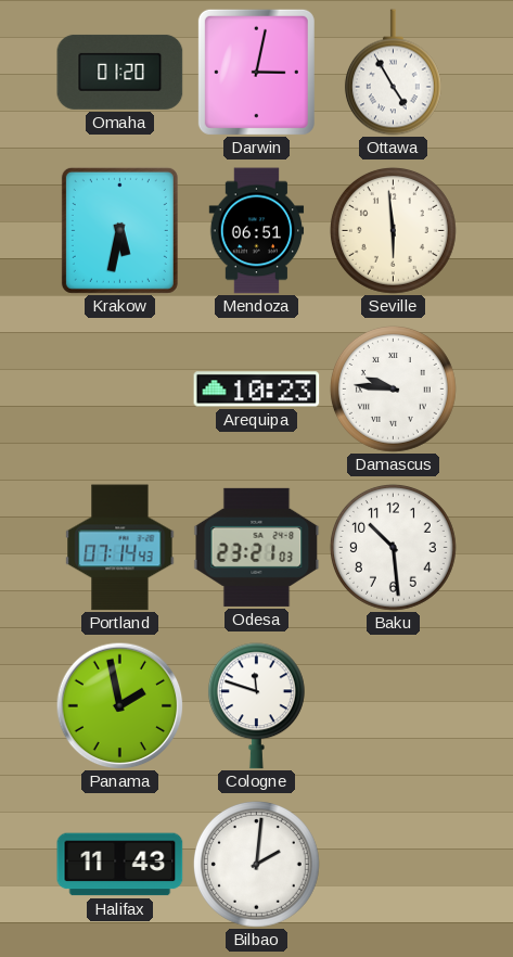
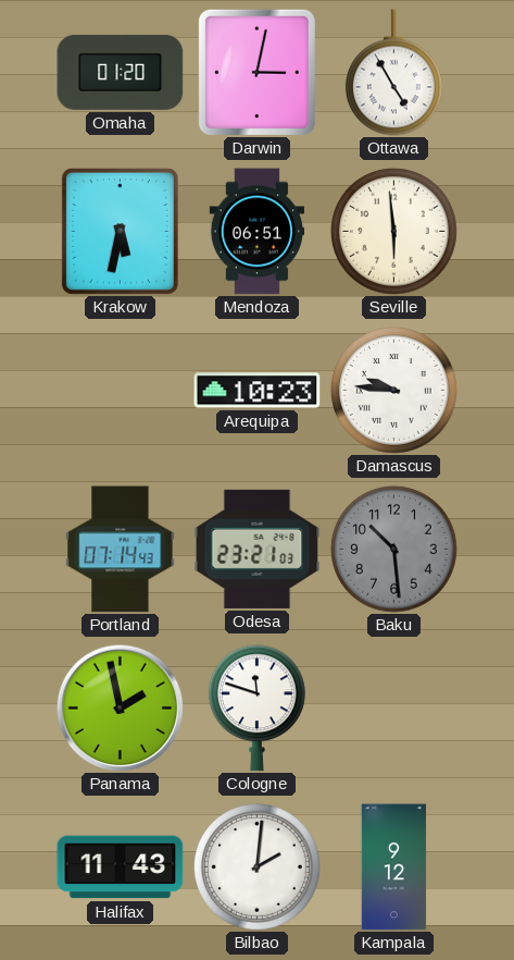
Baku dial: white -> grey
Kampala: none -> 9:12
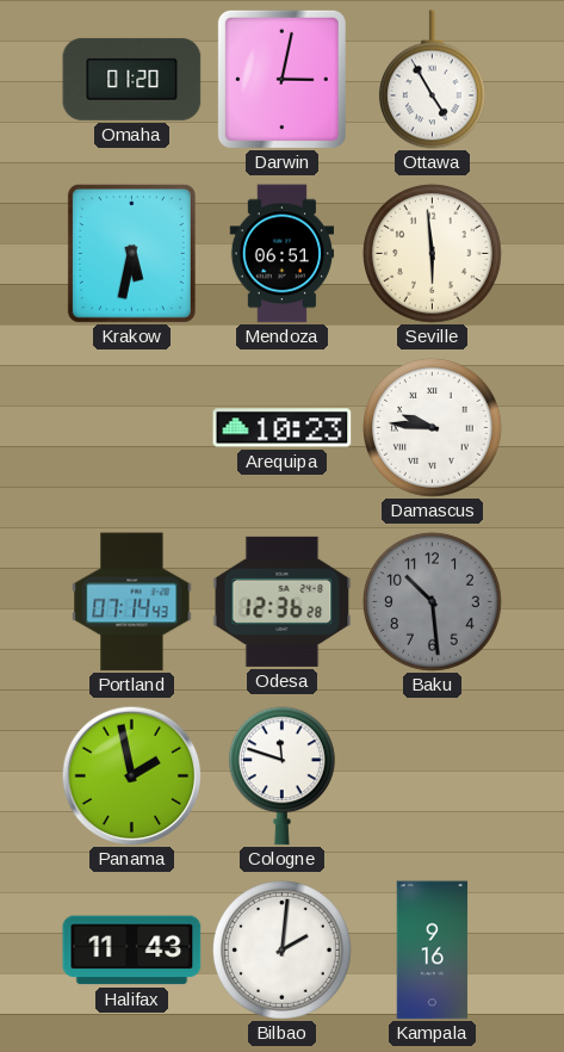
Odesa: 23:21 -> 12:36
Kampala: 9:12 -> 9:16
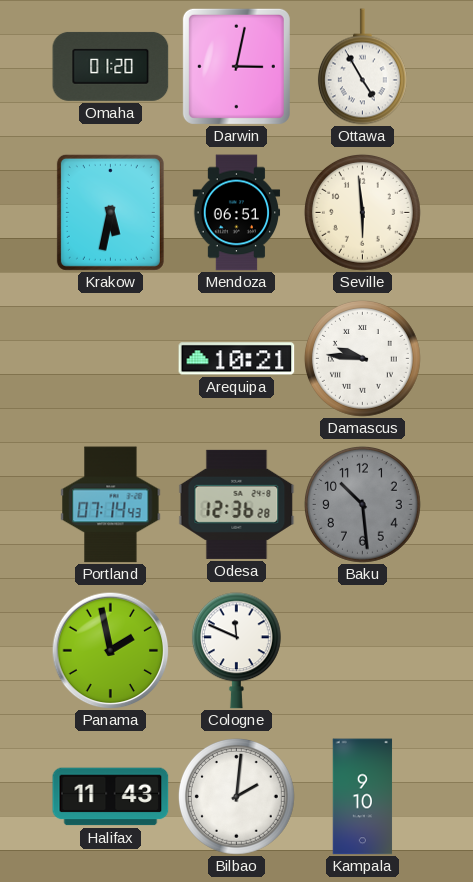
Arequipa: 10:23 -> 10:21
Cologne: 11:48 -> 11:49
Kampala: 9:16 -> 9:10
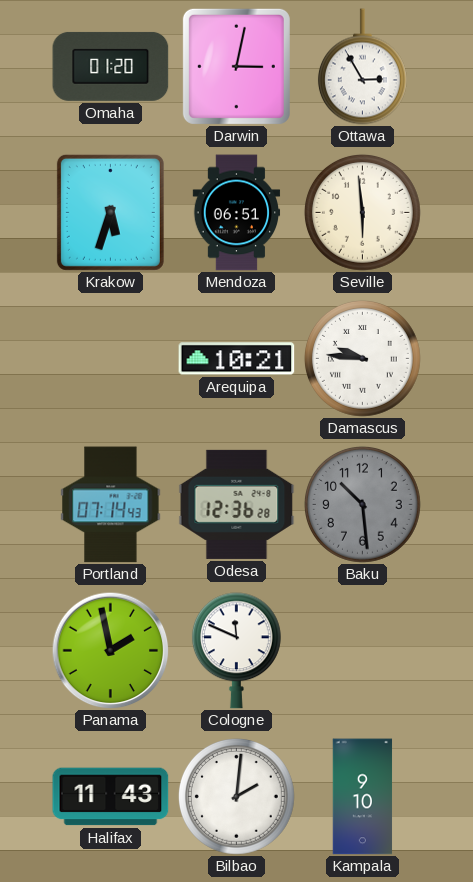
Ottawa: 4:55 -> 2:55
Krakow: 5:32 -> 5:33
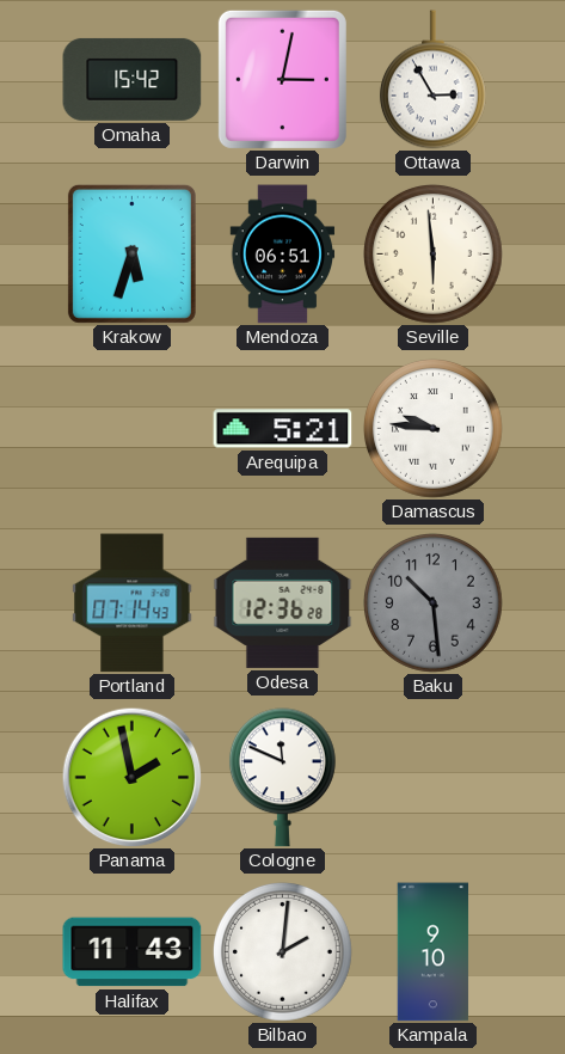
Omaha: 01:20 -> 15:42
Arequipa: 10:21 -> 5:21
